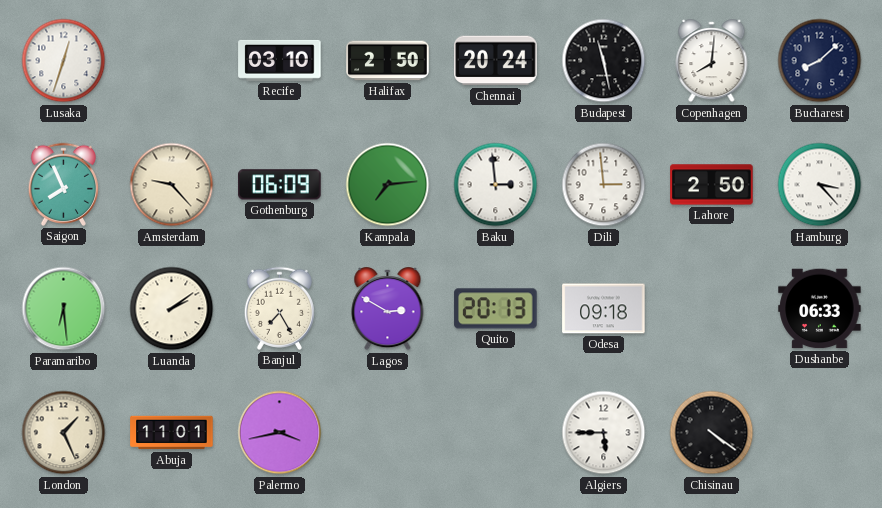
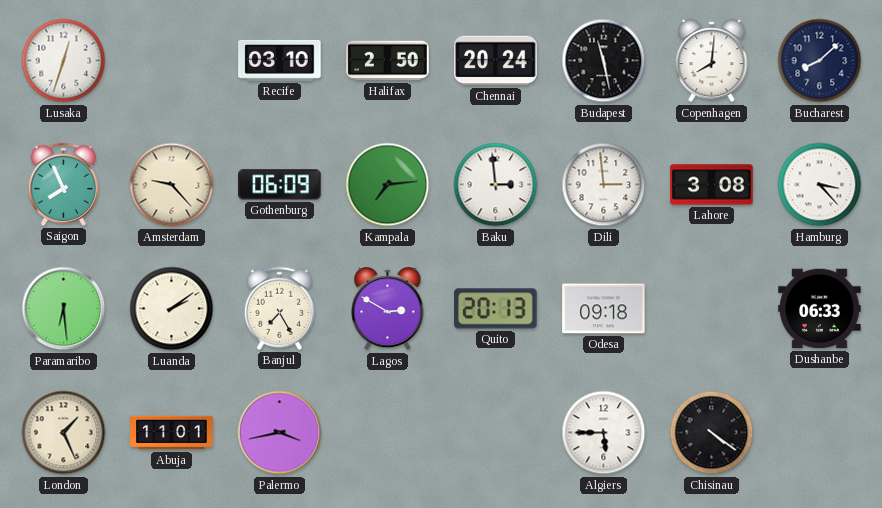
Lahore: 2:50 -> 3:08
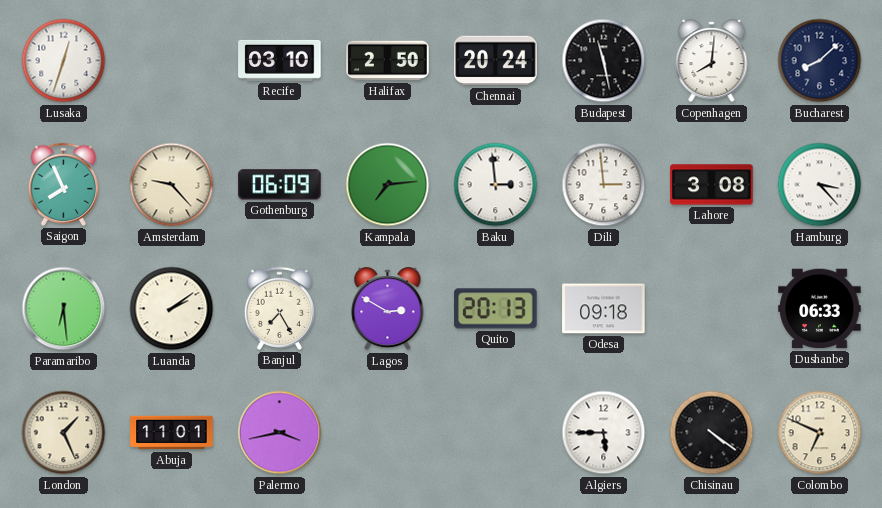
Colombo: none -> 6:49
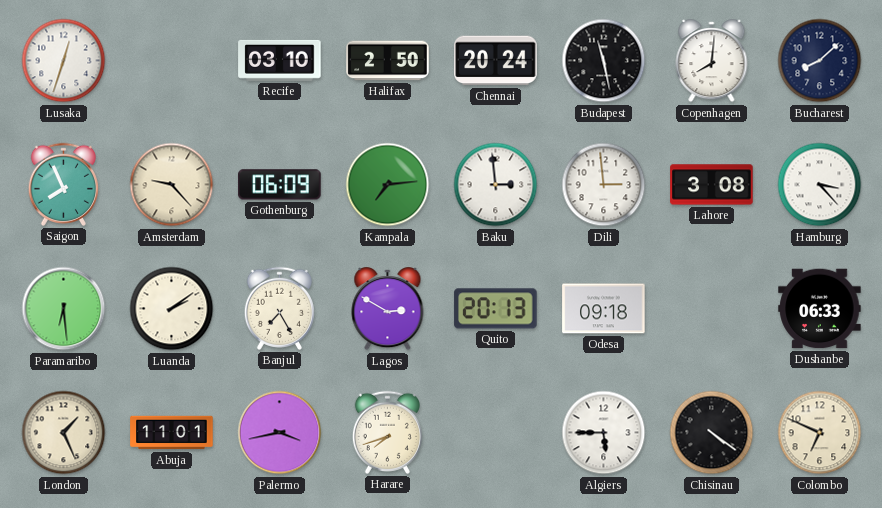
Harare: none -> 7:42
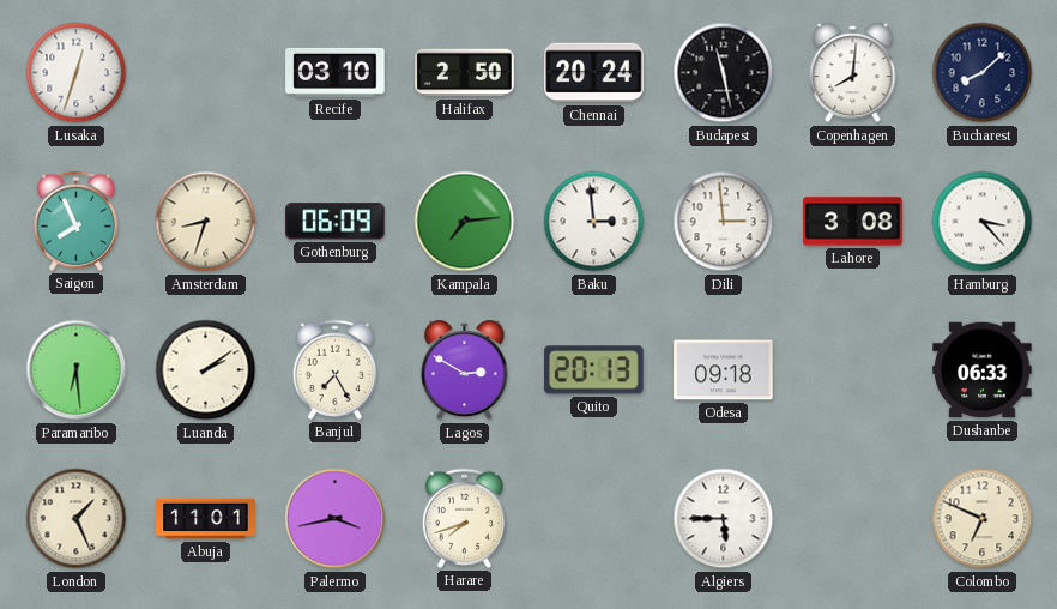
Amsterdam: 9:23 -> 8:33
Chisinau: 4:21 -> none
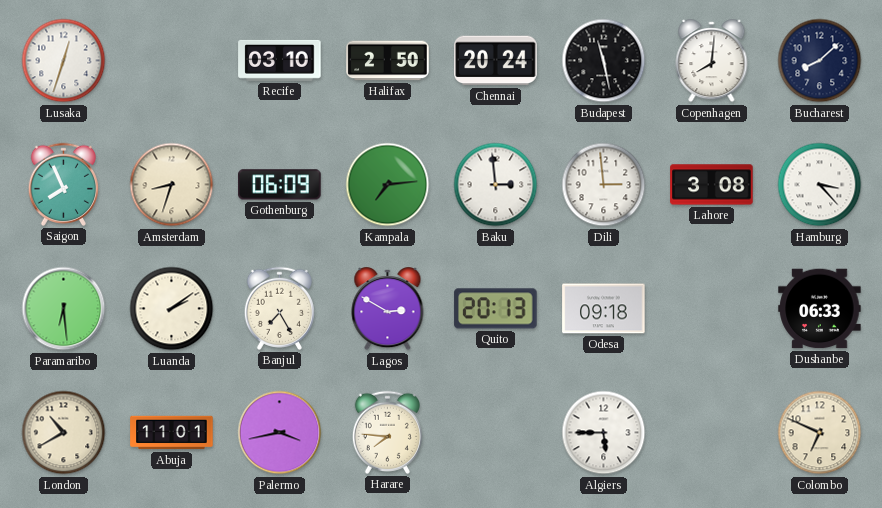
London: 1:26 -> 10:40
Harare: 7:42 -> 7:46
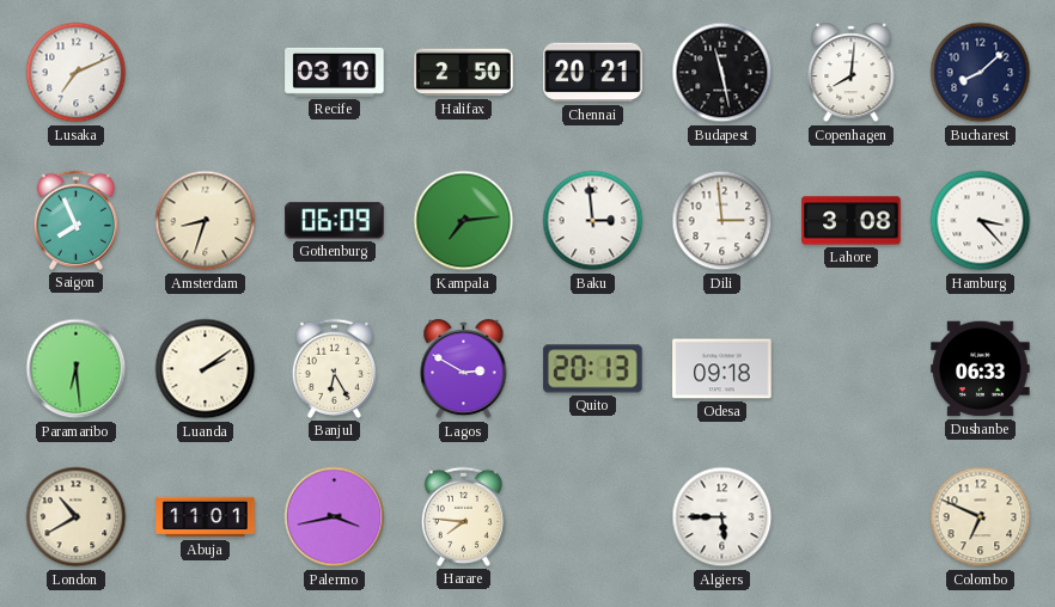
Lusaka: 12:33 -> 7:11
Chennai: 20:24 -> 20:21
Banjul: 7:25 -> 6:25
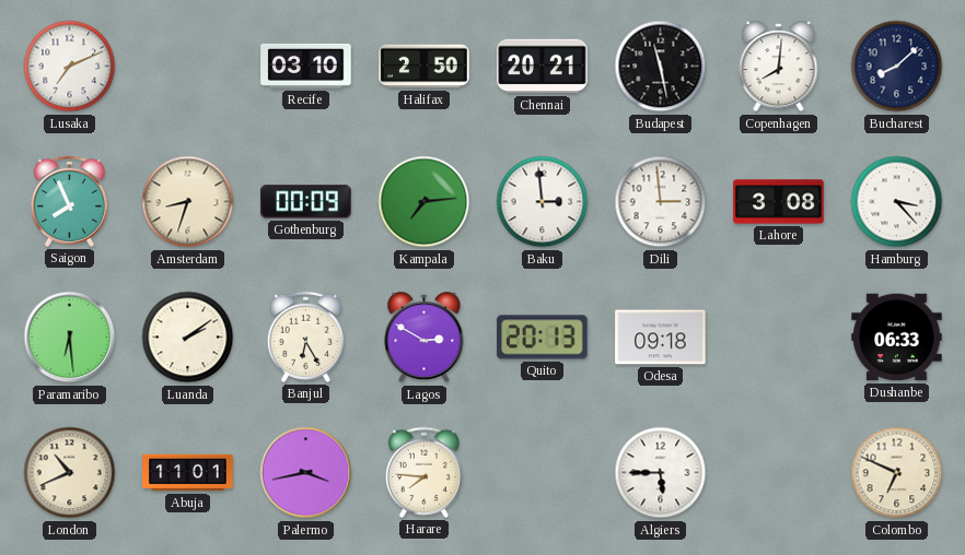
Gothenburg: 06:09 -> 00:09
London: 10:40 -> 10:41
